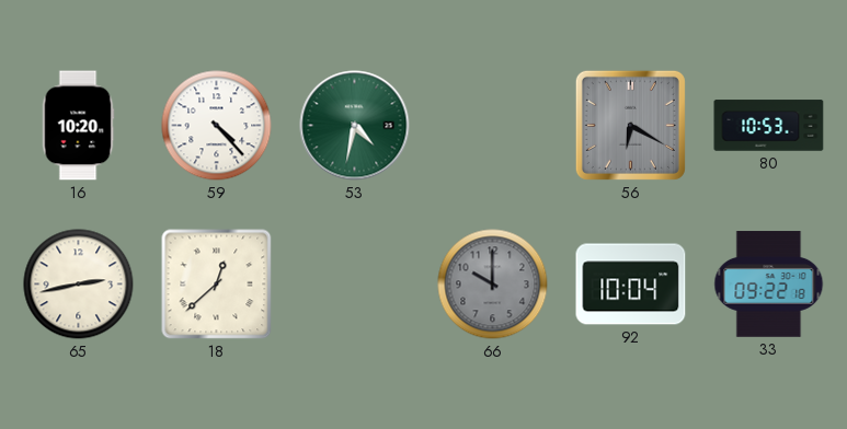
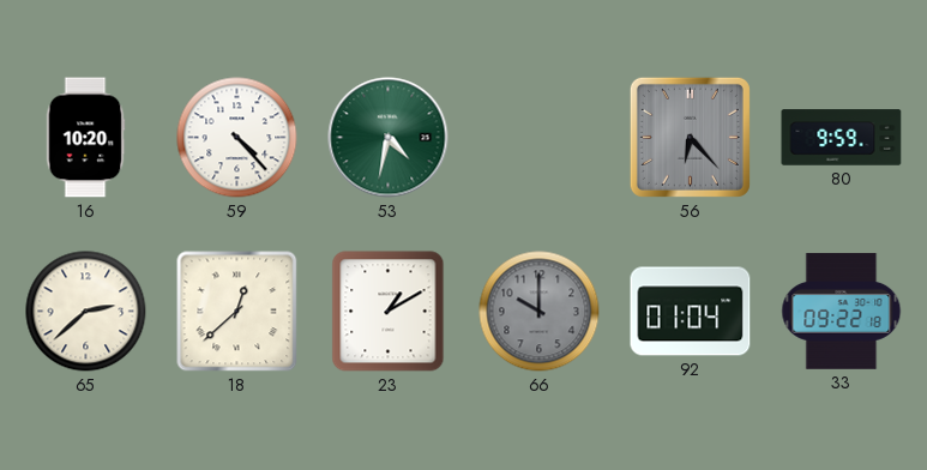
56: 6:20 -> 6:23
80: 10:53 -> 9:59
65: 2:43 -> 2:38
23: none -> 1:10
92: 10:04 -> 01:04
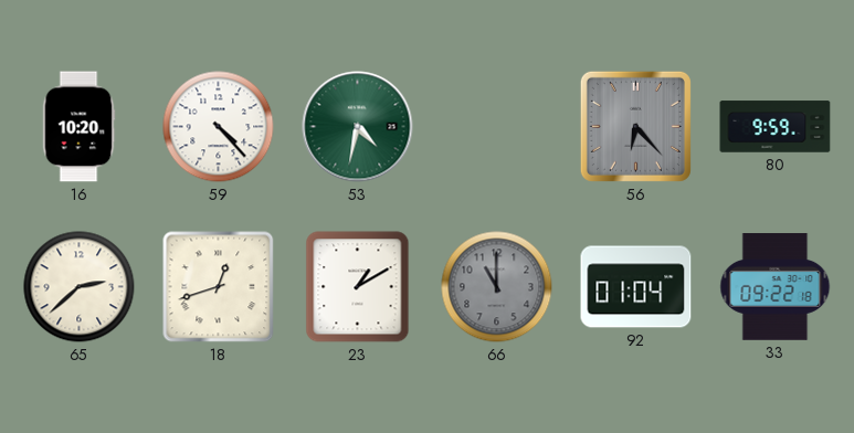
18: 12:38 -> 12:42
66: 10:00 -> 11:00
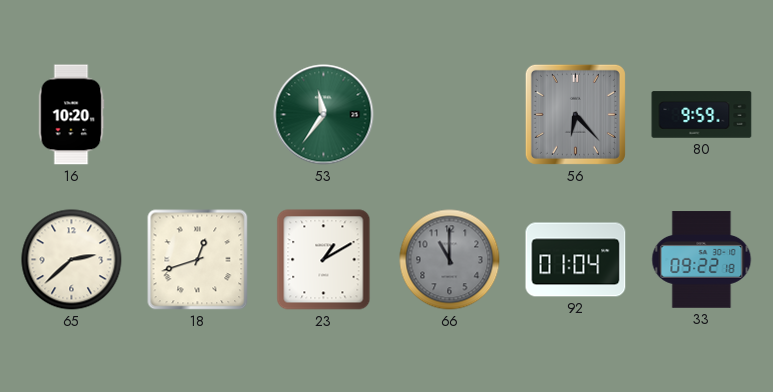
59: 4:23 -> none
53: 4:32 -> 11:36
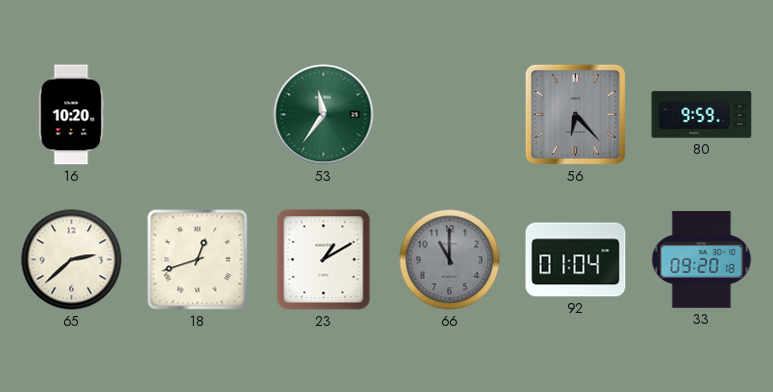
33: 09:22 -> 09:20
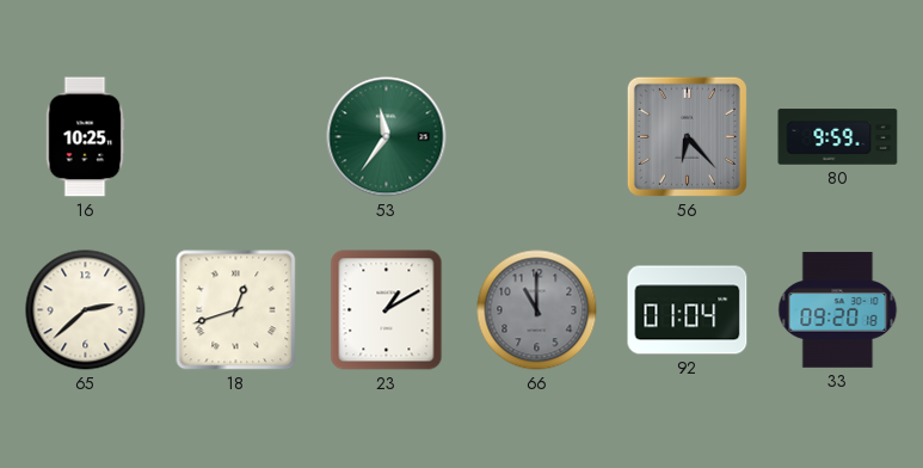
16: 10:20 -> 10:25
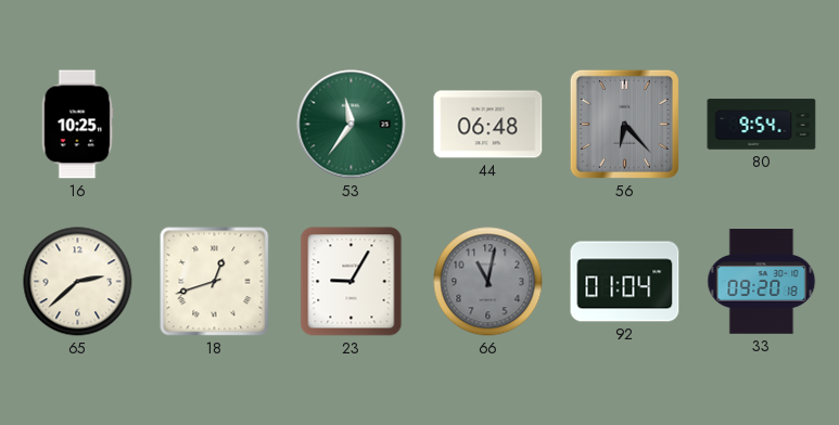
44: none -> 06:48
80: 9:59 -> 9:54
23: 1:10 -> 9:05
66: 11:00 -> 11:02
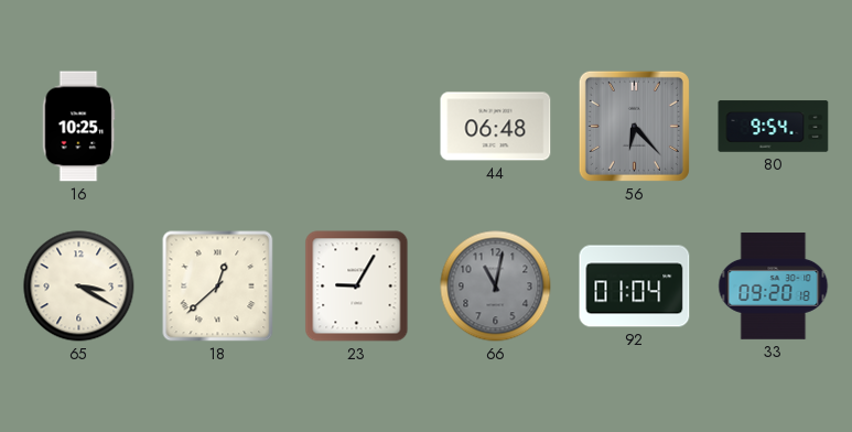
53: 11:36 -> none
65: 2:38 -> 3:20
18: 12:42 -> 12:38
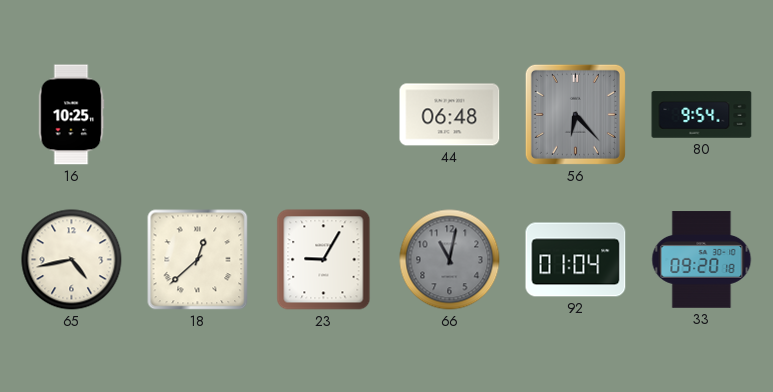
65: 3:20 -> 4:43
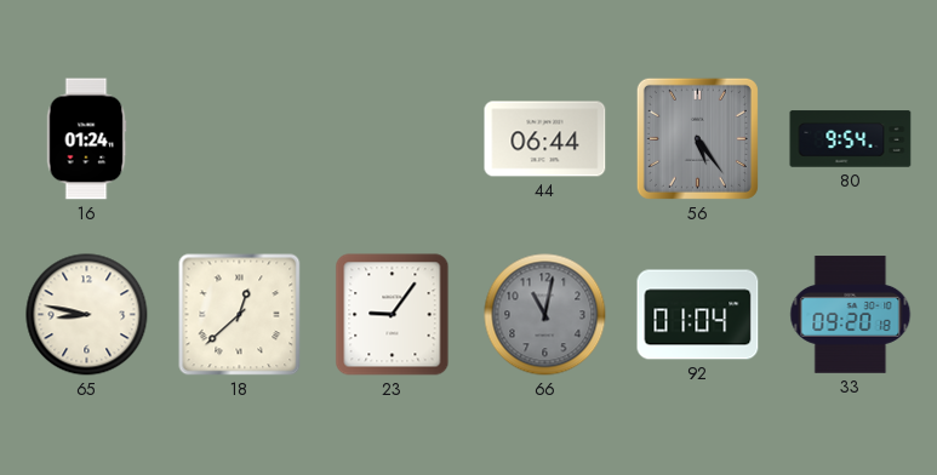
16: 10:25 -> 01:24
44: 06:48 -> 06:44
56: 6:23 -> 5:24
65: 4:43 -> 8:47
23: 9:05 -> 9:06
